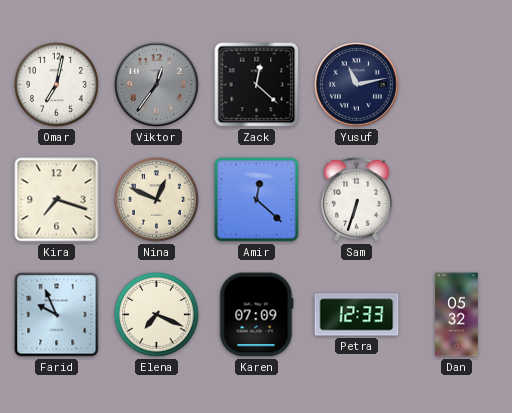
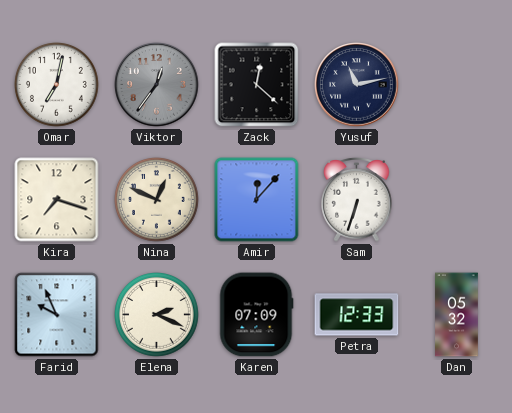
Amir: 12:22 -> 12:07
Elena: 7:19 -> 2:19
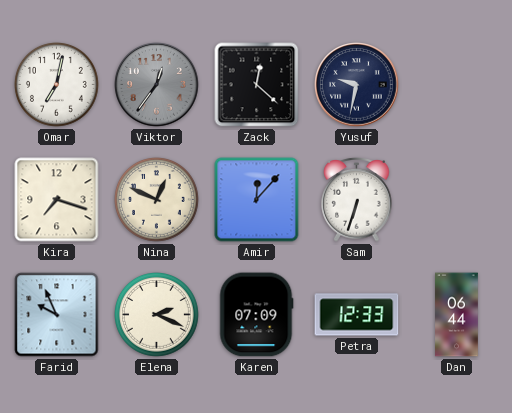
Yusuf: 11:13 -> 9:32
Dan: 05:32 -> 06:44
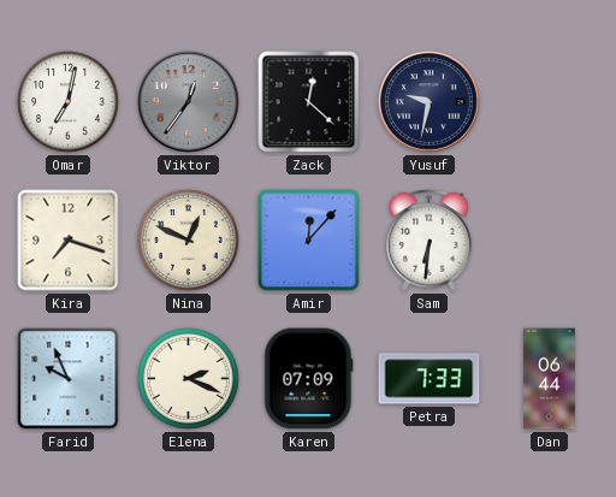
Sam: 6:33 -> 6:31
Petra: 12:33 -> 7:33
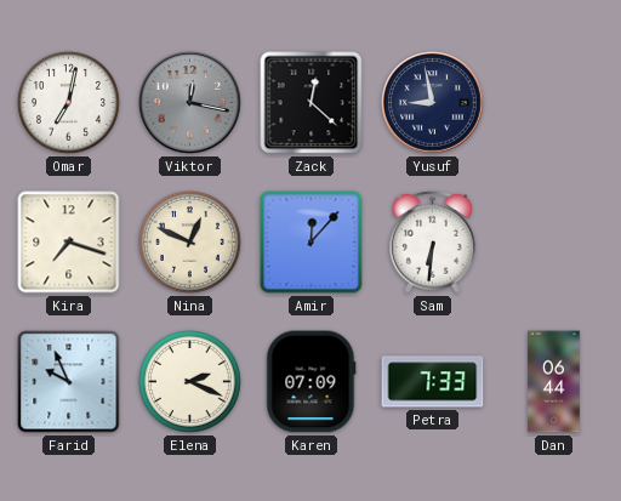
Viktor: 12:36 -> 12:17
Yusuf: 9:32 -> 8:58
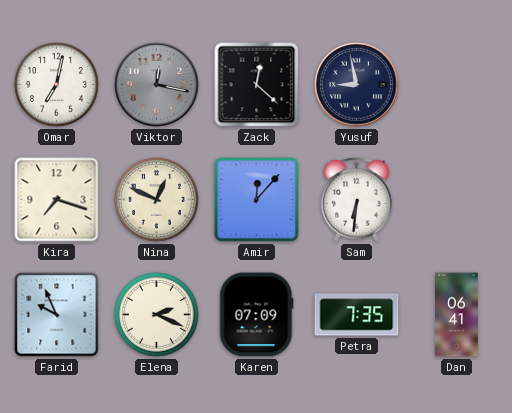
Petra: 7:33 -> 7:35
Dan: 06:44 -> 06:41
